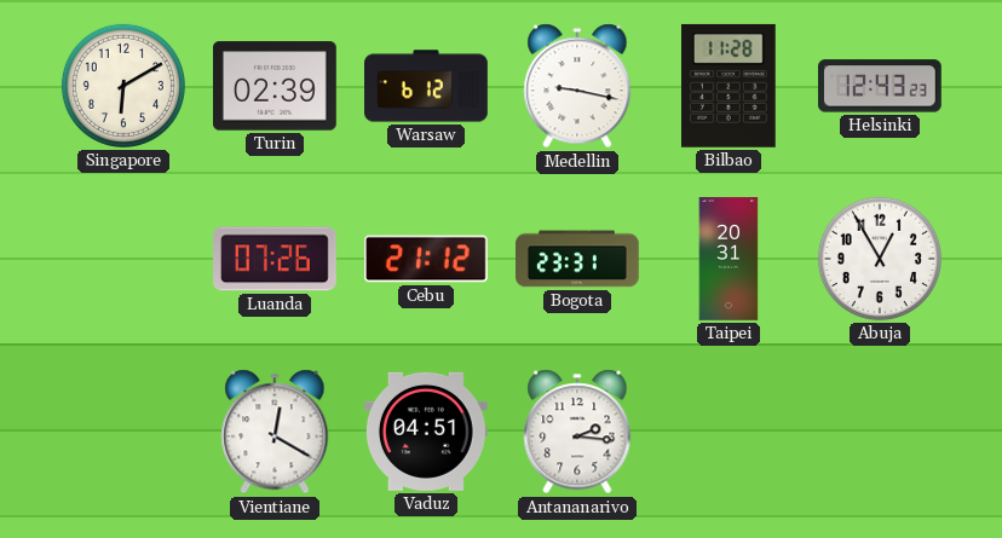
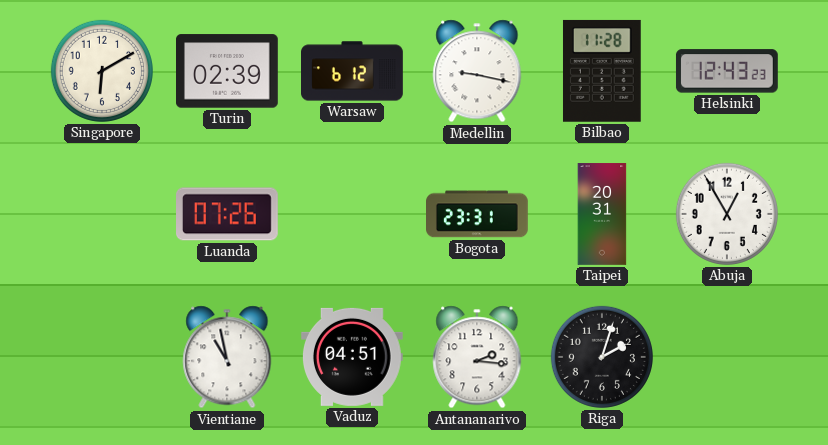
Cebu: 21:12 -> none
Vientiane: 12:20 -> 10:58
Riga: none -> 2:03
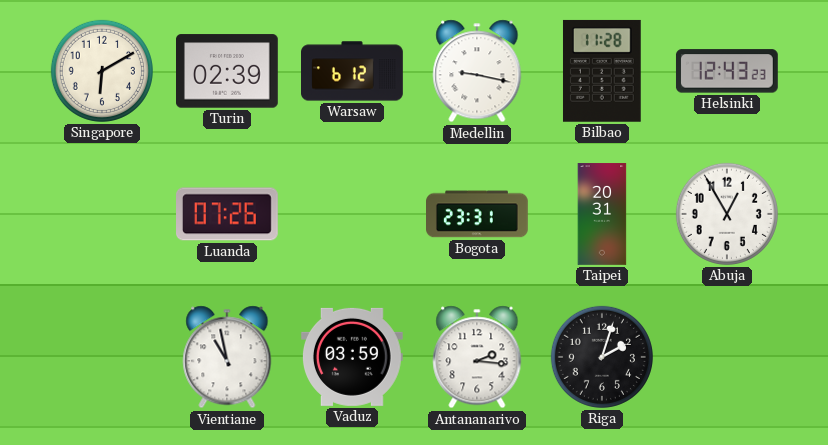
Vaduz: 04:51 -> 03:59
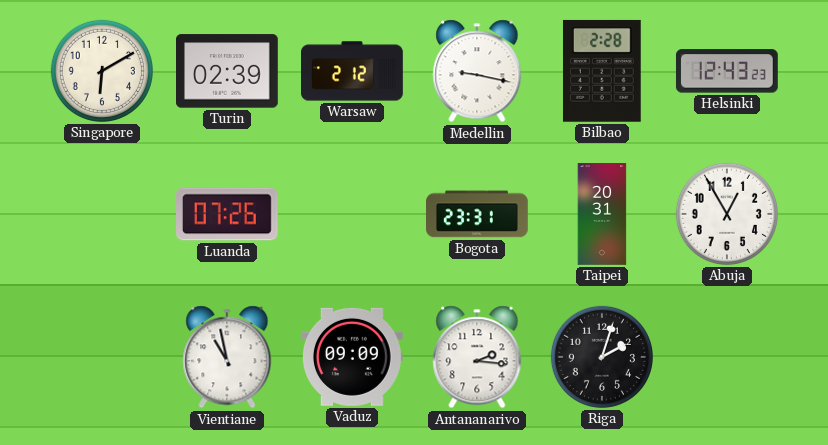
Warsaw: 6:12 -> 2:12
Bilbao: 11:28 -> 2:28
Vaduz: 03:59 -> 09:09
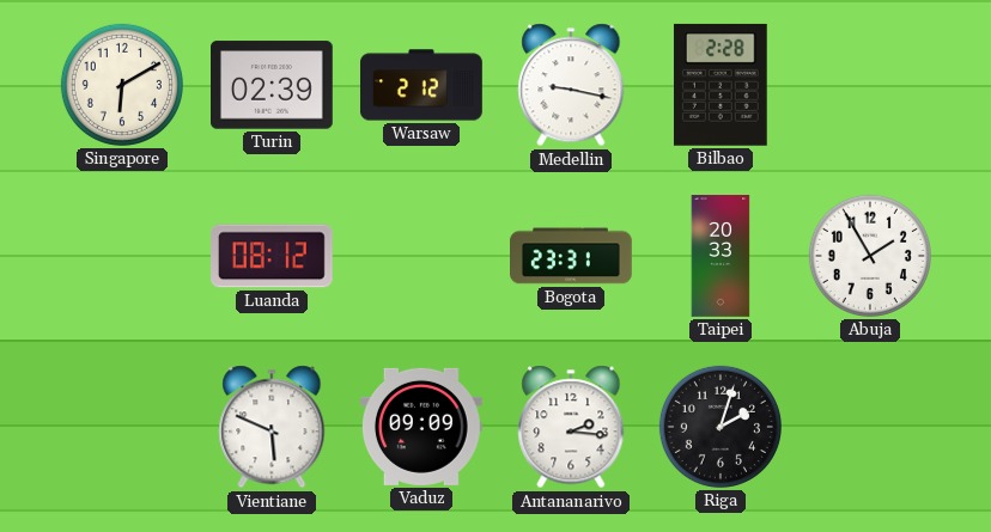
Helsinki: 12:43 -> none
Luanda: 07:26 -> 08:12
Taipei: 20:31 -> 20:33
Abuja: 12:55 -> 1:55
Vientiane: 10:58 -> 5:49
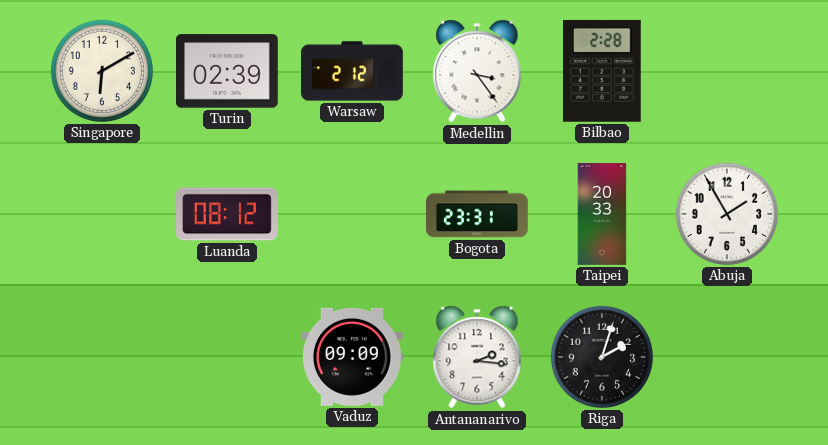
Medellin: 9:17 -> 3:24
Vientiane: 5:49 -> none
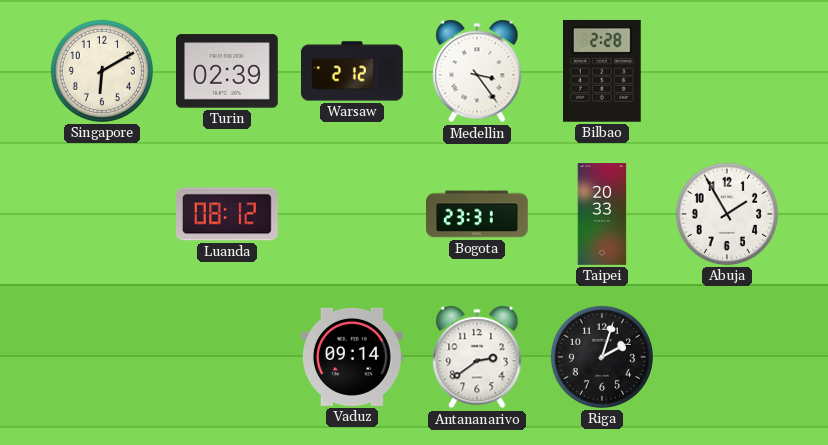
Vaduz: 09:09 -> 09:14
Antananarivo: 2:16 -> 2:39
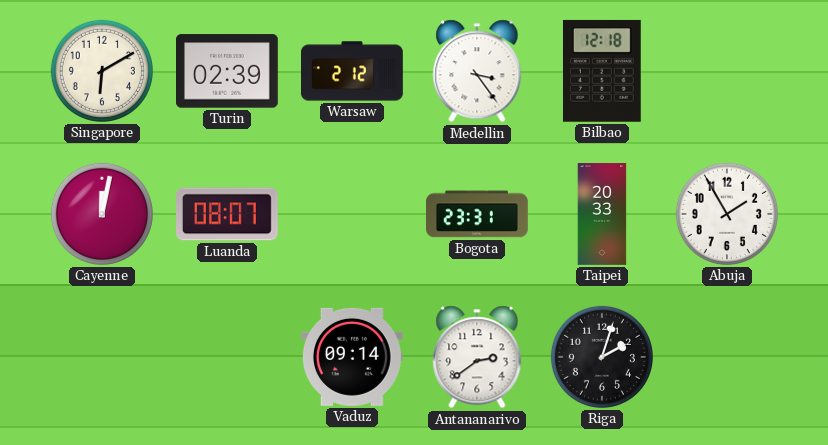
Bilbao: 2:28 -> 12:18
Cayenne: none -> 12:02
Luanda: 08:12 -> 08:07
